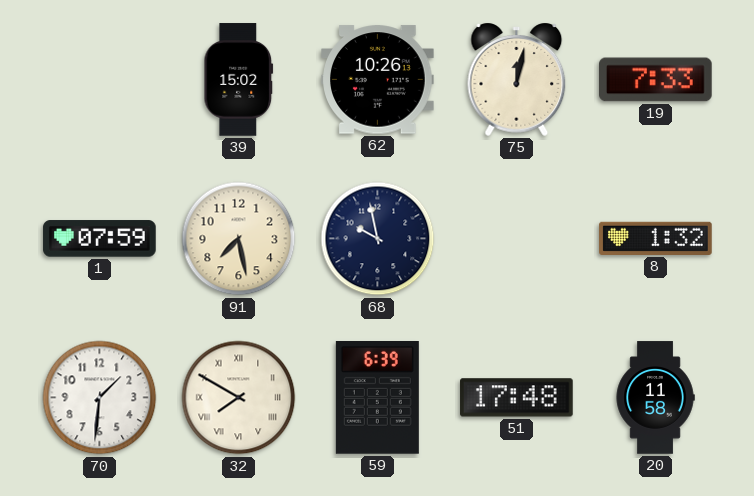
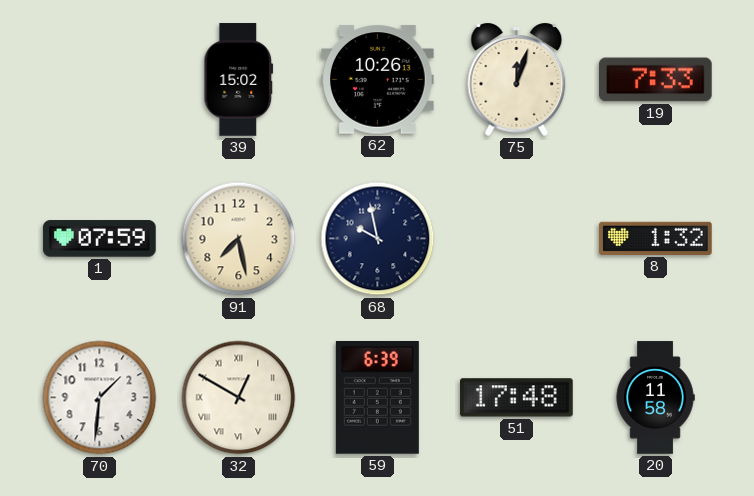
75: 12:02 -> 12:03
32: 7:50 -> 12:50
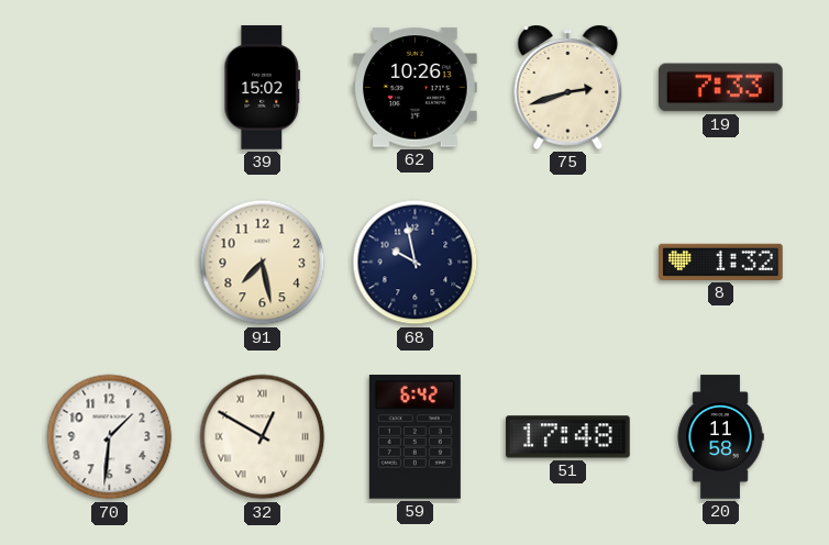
75: 12:03 -> 2:42
1: 07:59 -> none
59: 6:39 -> 6:42
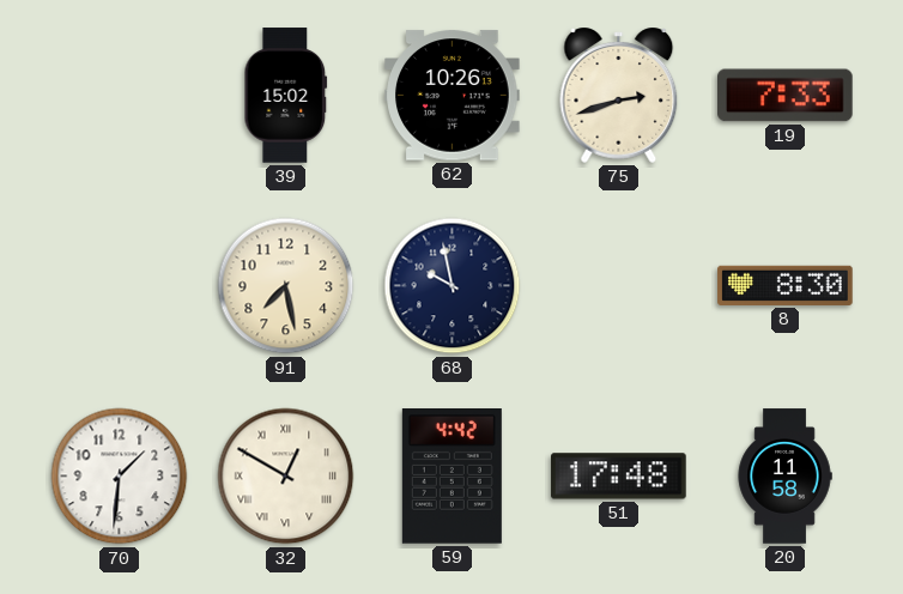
8: 1:32 -> 8:30
59: 6:42 -> 4:42
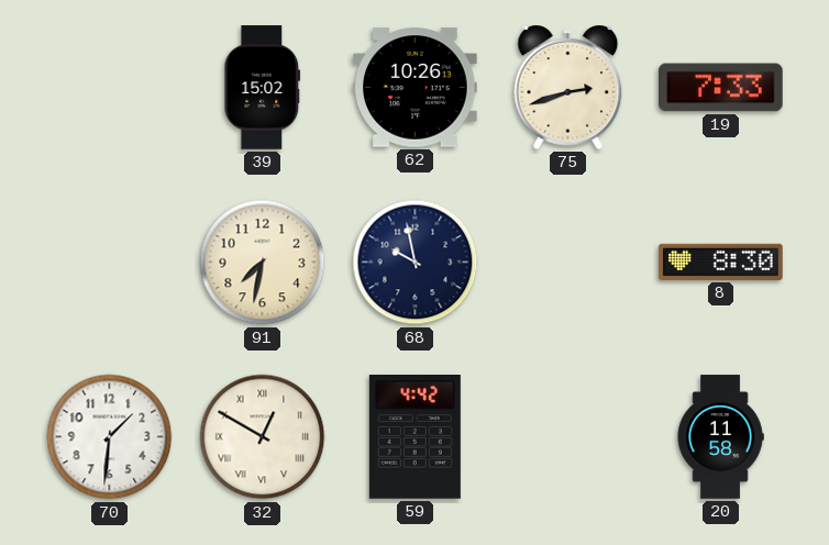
91: 7:28 -> 7:32
51: 17:48 -> none
